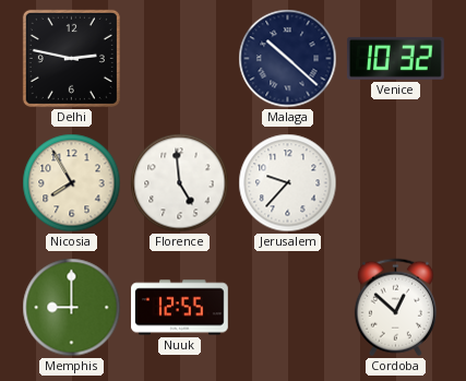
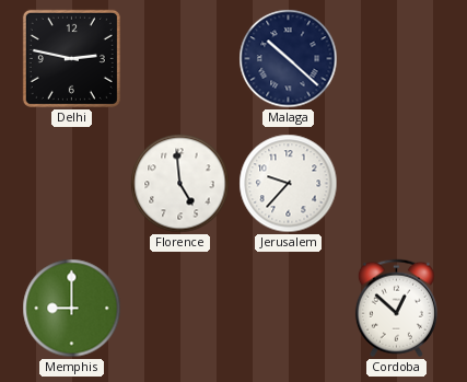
Venice: 10:32 -> none
Nicosia: 7:55 -> none
Nuuk: 12:55 -> none
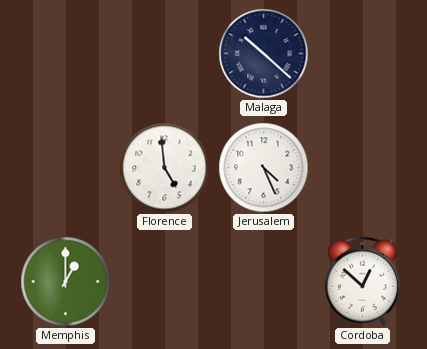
Delhi: 2:47 -> none
Jerusalem: 9:37 -> 4:26
Memphis: 9:00 -> 1:00
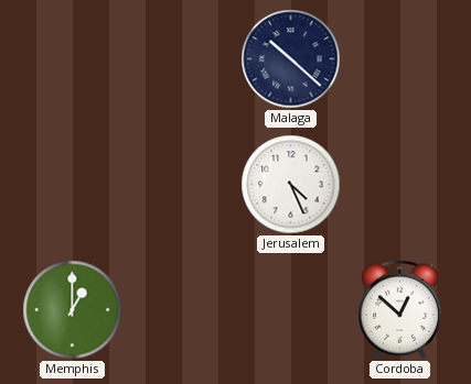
Florence: 4:59 -> none
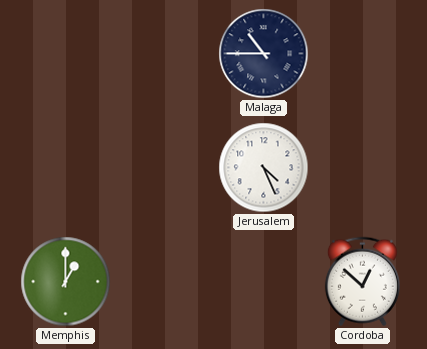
Malaga: 10:22 -> 10:45
